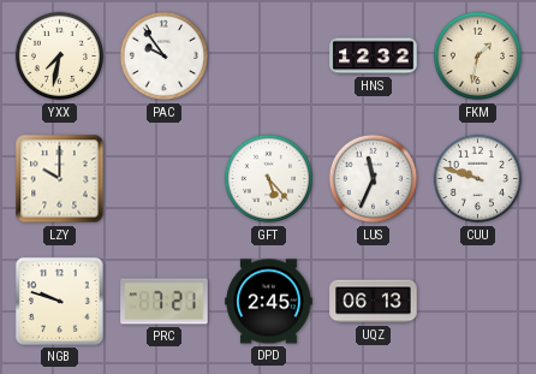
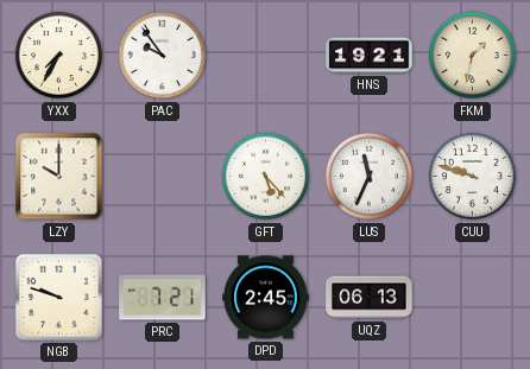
YXX: 7:32 -> 7:35
HNS: 12:32 -> 19:21
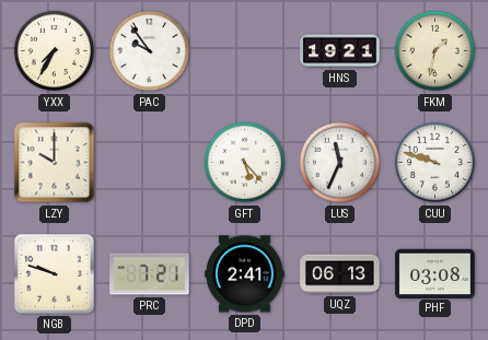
DPD: 2:45 -> 2:41
PHF: none -> 03:08
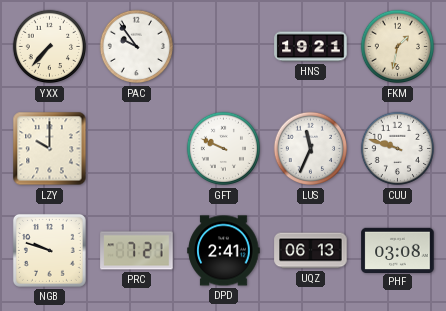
YXX: 7:35 -> 7:37
GFT: 5:23 -> 9:49
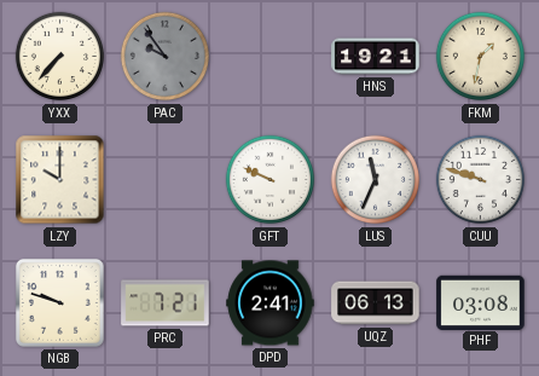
PAC dial: white -> grey
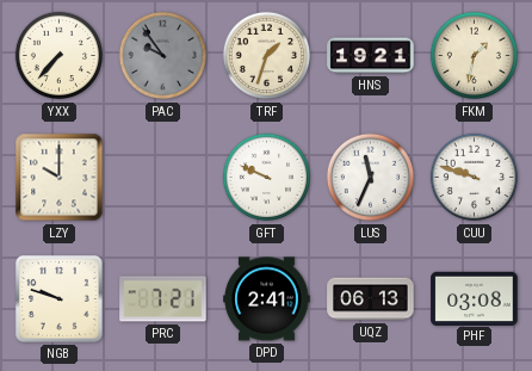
TRF: none -> 1:33
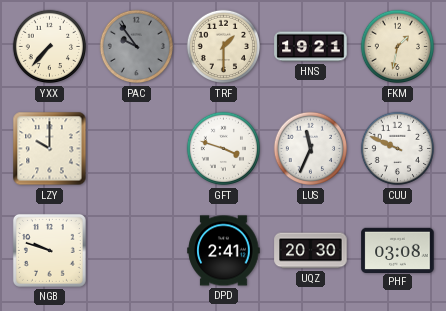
TRF: 1:33 -> 1:30
GFT: 9:49 -> 3:48
CUU: 9:48 -> 9:49
PRC: 7:21 -> none
UQZ: 06:13 -> 20:30
